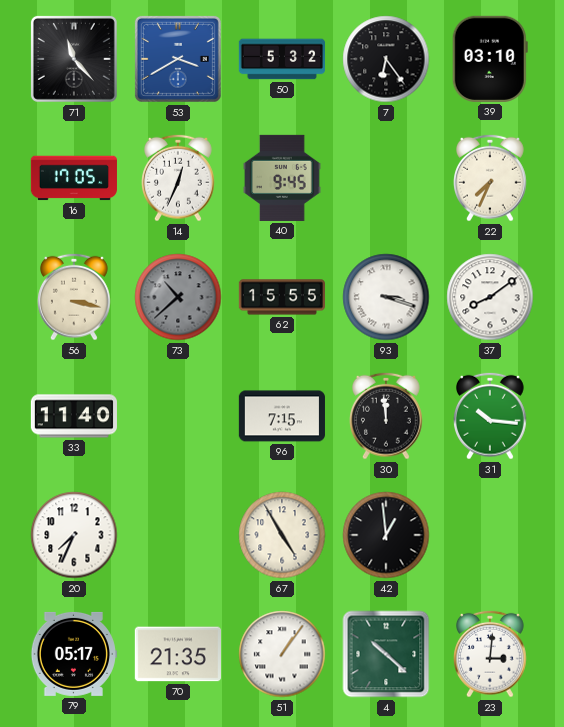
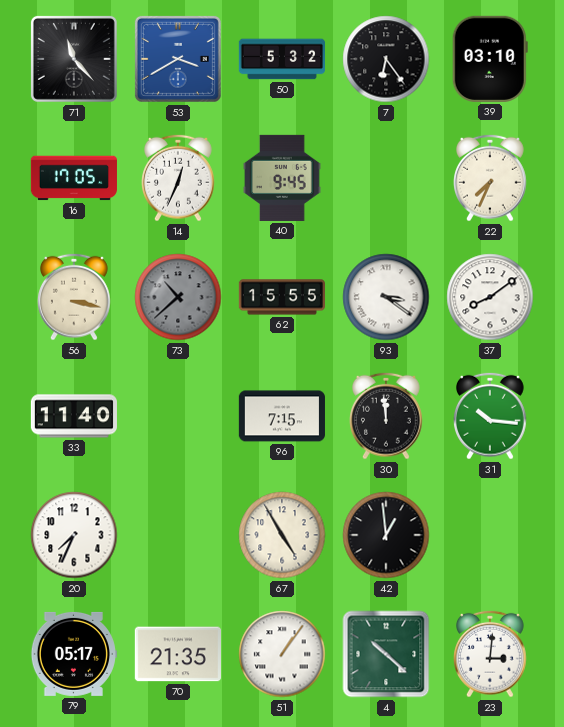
93: 3:18 -> 3:21
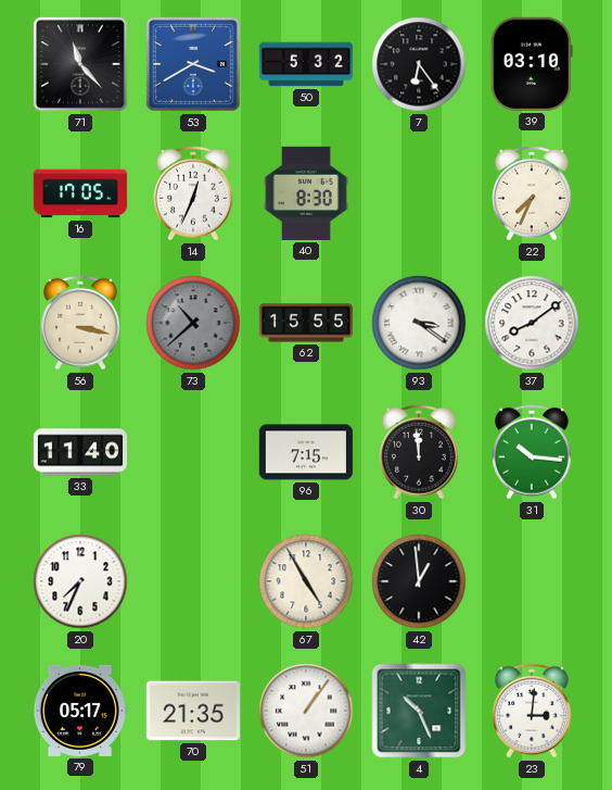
40: 9:45 -> 8:30
4: 10:22 -> 10:26
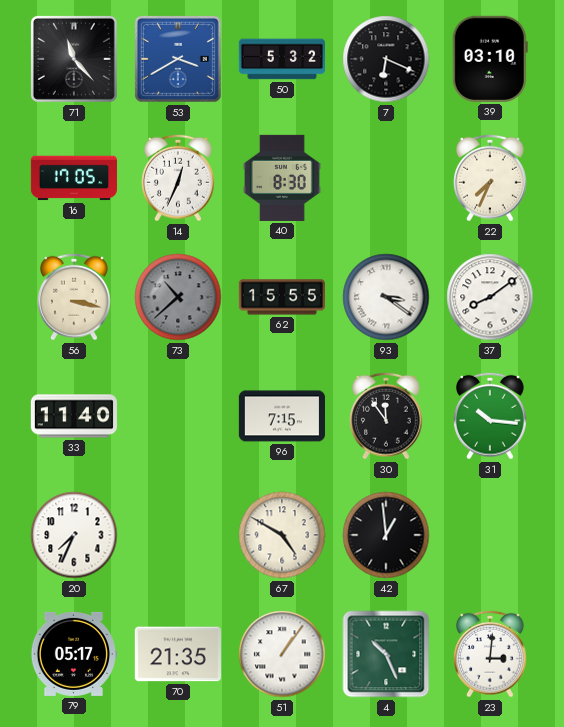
7: 6:24 -> 6:19
30: 11:59 -> 11:54
67: 4:55 -> 4:50
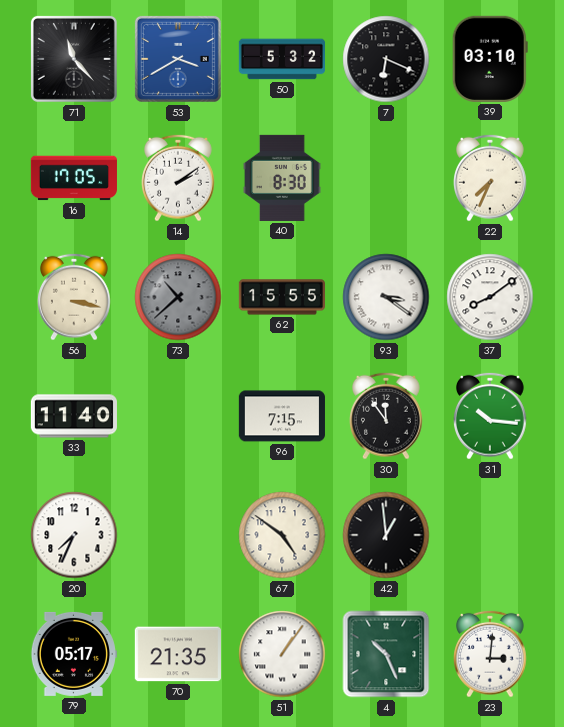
14: 12:34 -> 2:09
67: 4:50 -> 4:51
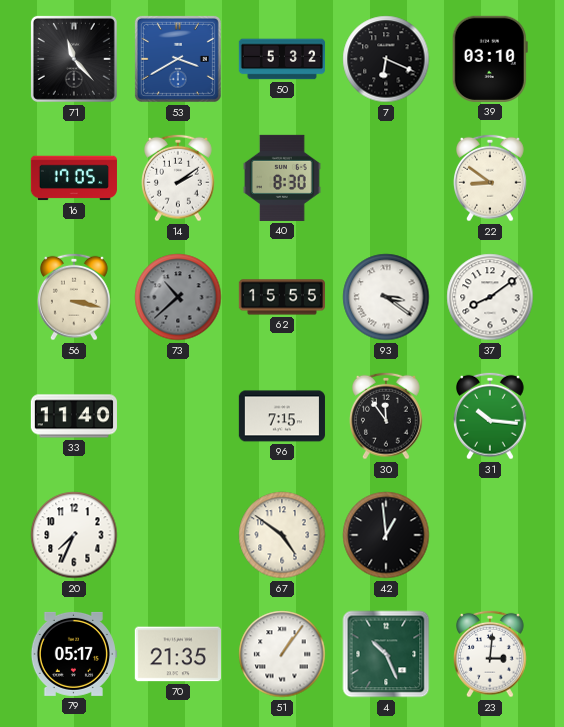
22: 7:34 -> 8:51
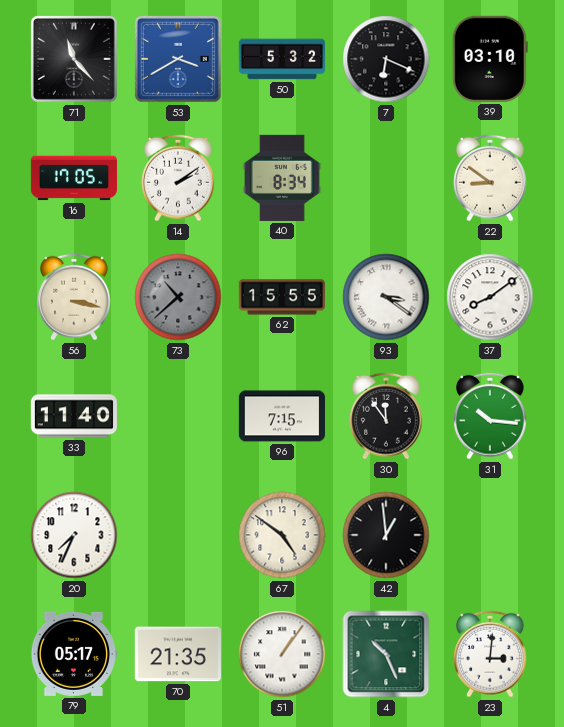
40: 8:30 -> 8:34
